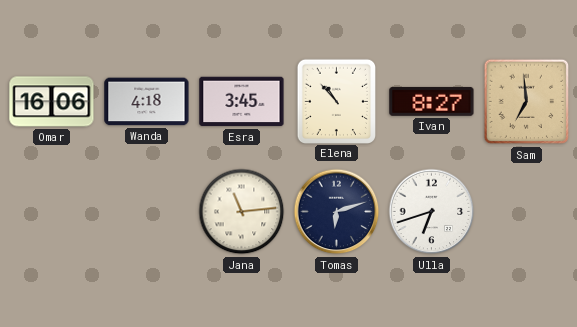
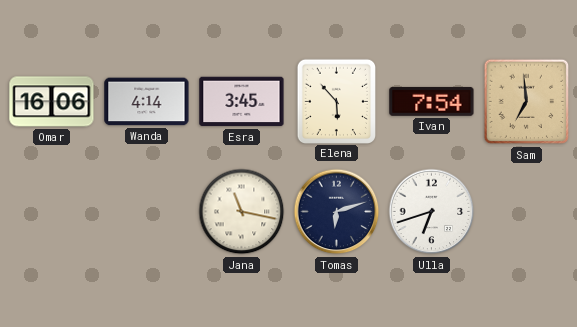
Wanda: 4:18 -> 4:14
Elena: 10:53 -> 5:53
Ivan: 8:27 -> 7:54
Jana: 11:14 -> 11:17
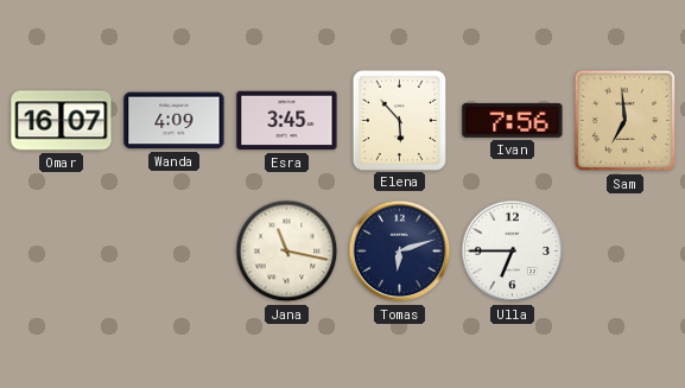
Omar: 16:06 -> 16:07
Wanda: 4:14 -> 4:09
Ivan: 7:54 -> 7:56
Ulla: 6:42 -> 6:45
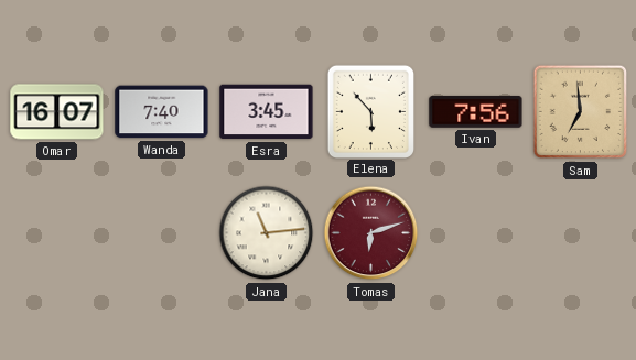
Wanda: 4:09 -> 7:40
Jana: 11:17 -> 11:14
Tomas dial: navy -> burgundy
Ulla: 6:45 -> none
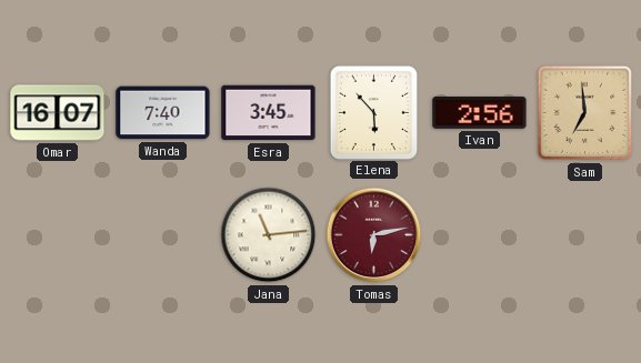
Ivan: 7:56 -> 2:56
Tomas: 6:12 -> 6:13
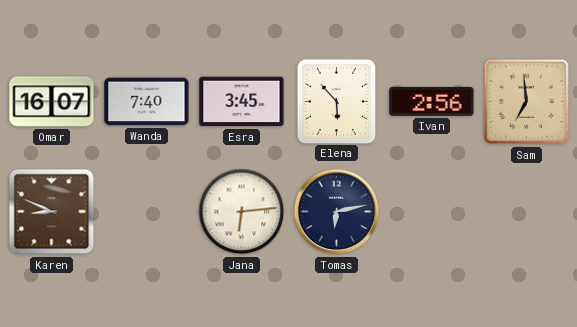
Karen: none -> 8:49
Jana: 11:14 -> 6:14
Tomas dial: burgundy -> navy
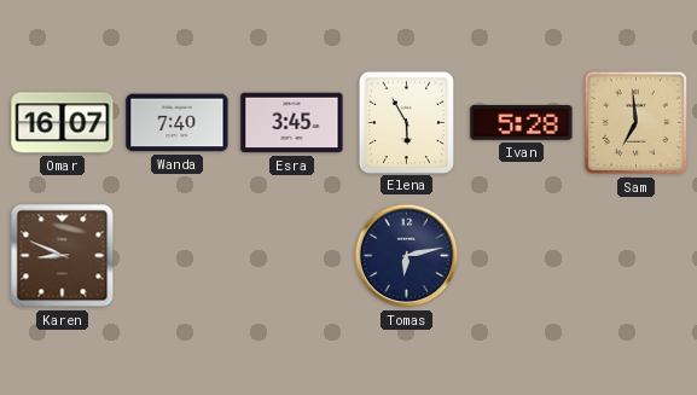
Elena: 5:53 -> 5:55
Ivan: 2:56 -> 5:28
Jana: 6:14 -> none
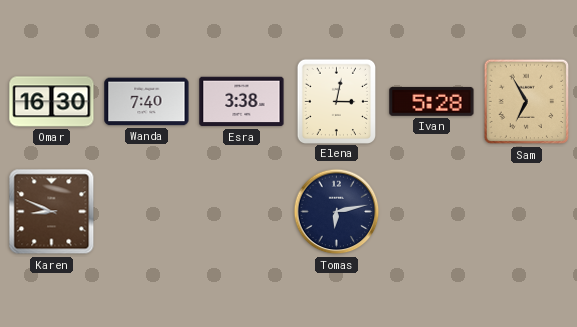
Omar: 16:07 -> 16:30
Esra: 3:45 -> 3:38
Elena: 5:55 -> 3:02
Sam: 6:59 -> 6:55
